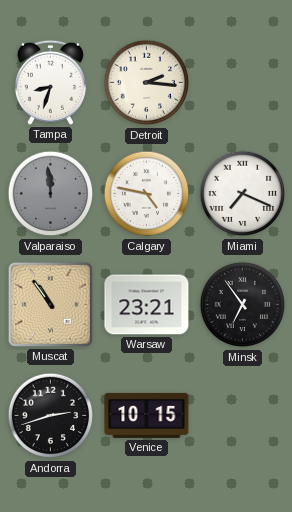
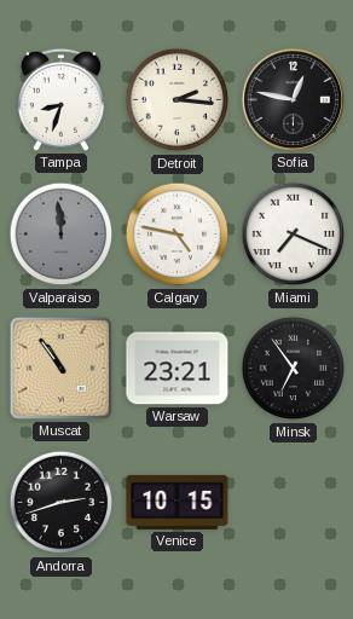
Sofia: none -> 12:47
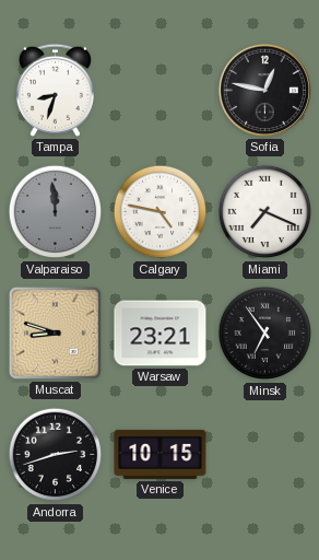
Detroit: 2:16 -> none
Muscat: 10:54 -> 8:48
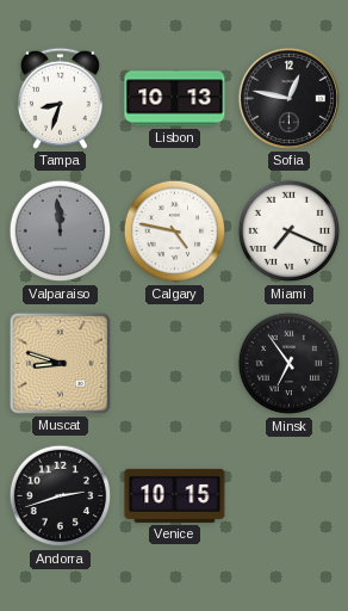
Lisbon: none -> 10:13
Warsaw: 23:21 -> none
